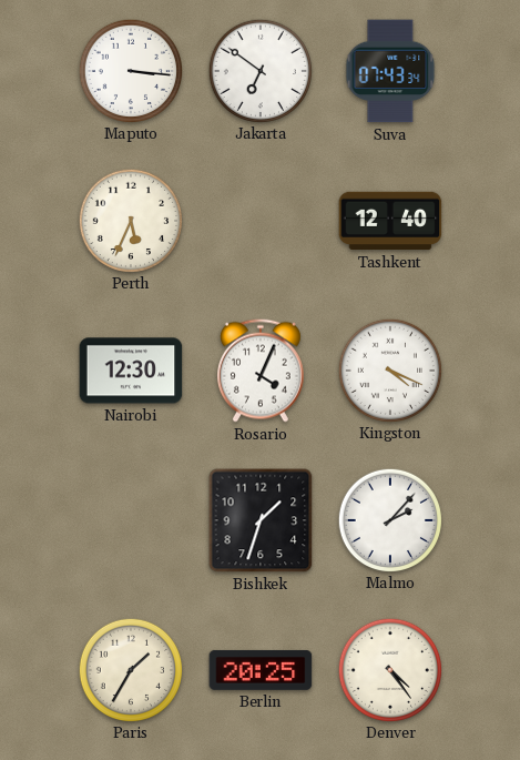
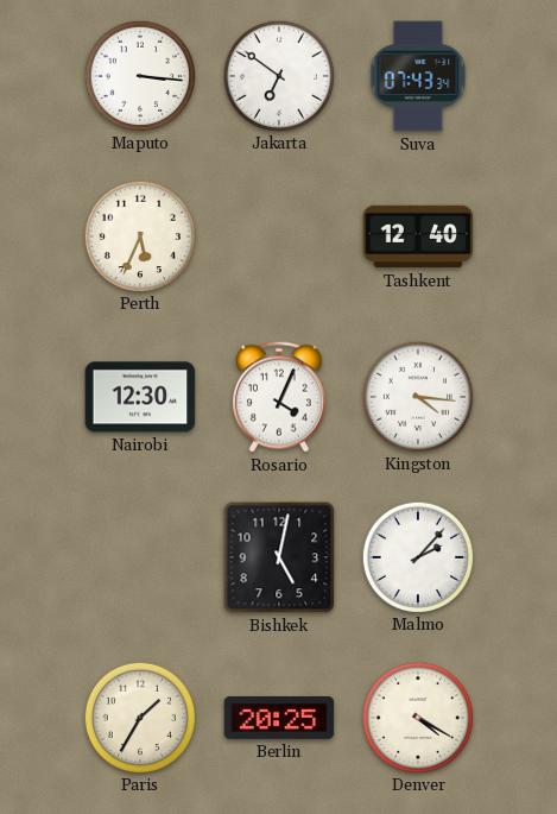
Kingston: 4:19 -> 4:16
Bishkek: 1:33 -> 5:02
Denver: 4:24 -> 4:20
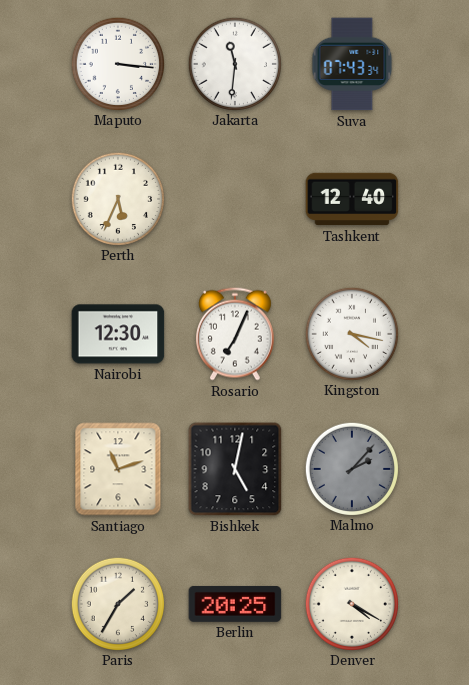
Jakarta: 6:51 -> 11:31
Rosario: 4:04 -> 7:04
Kingston: 4:16 -> 4:17
Santiago: none -> 11:12
Malmo dial: white -> grey
